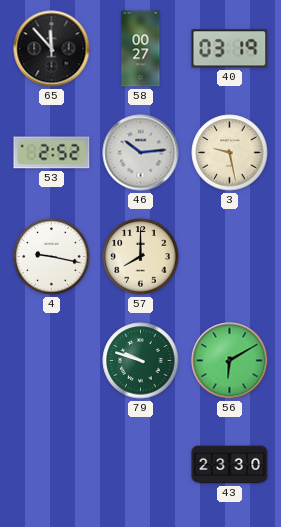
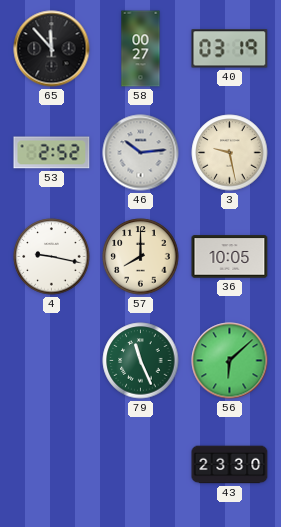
36: none -> 10:05
79: 9:48 -> 11:26
56: 6:10 -> 6:08
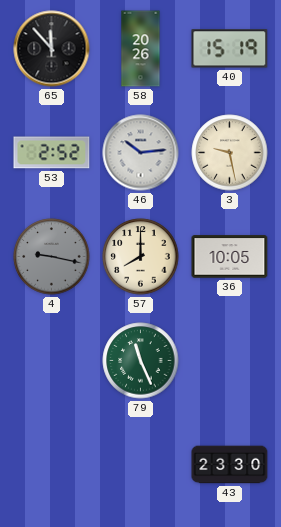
58: 00:27 -> 20:26
40: 03:19 -> 15:19
4 dial: white -> grey
56: 6:08 -> none
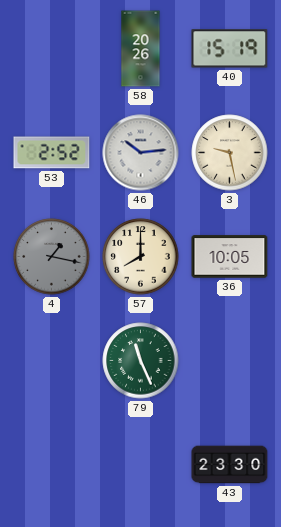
65: 11:53 -> none
4: 9:17 -> 1:17
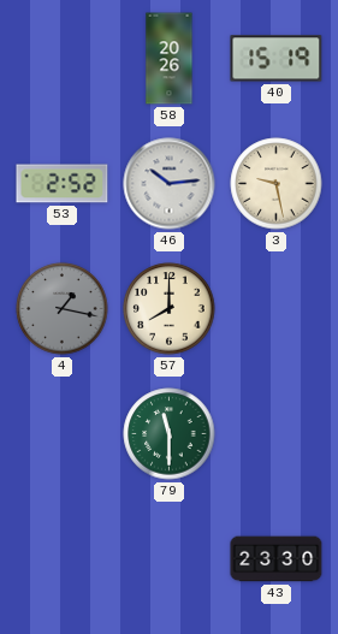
36: 10:05 -> none
79: 11:26 -> 11:30
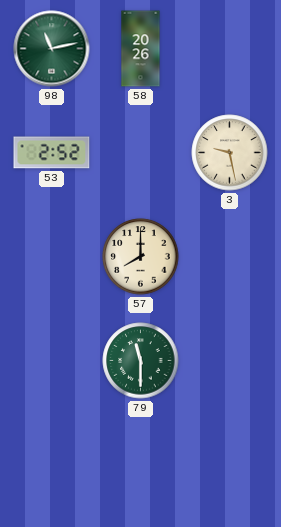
98: none -> 11:13
40: 15:19 -> none
46: 10:14 -> none
4: 1:17 -> none
43: 23:30 -> none
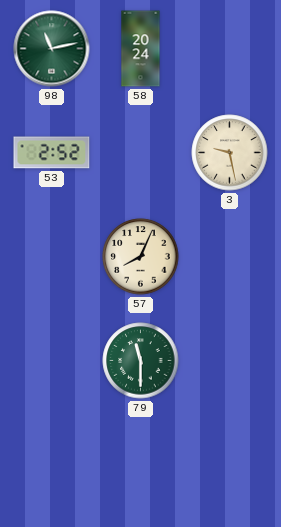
58: 20:26 -> 20:24
57: 8:00 -> 8:04
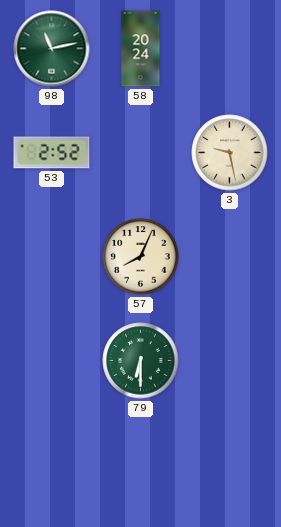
79: 11:30 -> 6:30
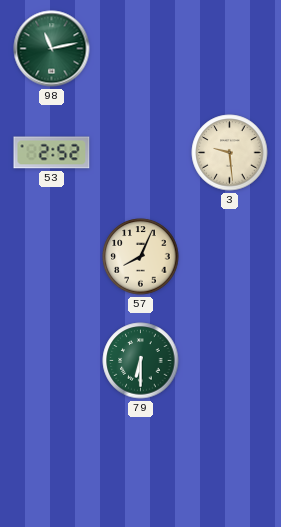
58: 20:24 -> none
3: 9:28 -> 9:29
